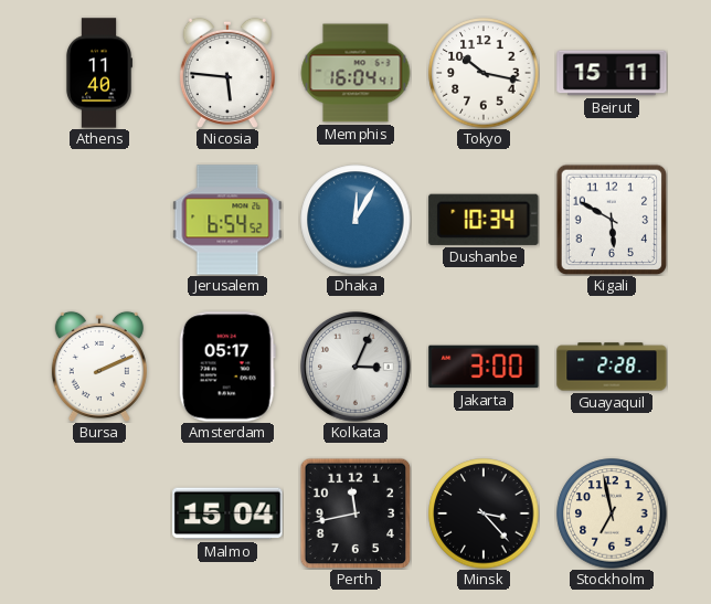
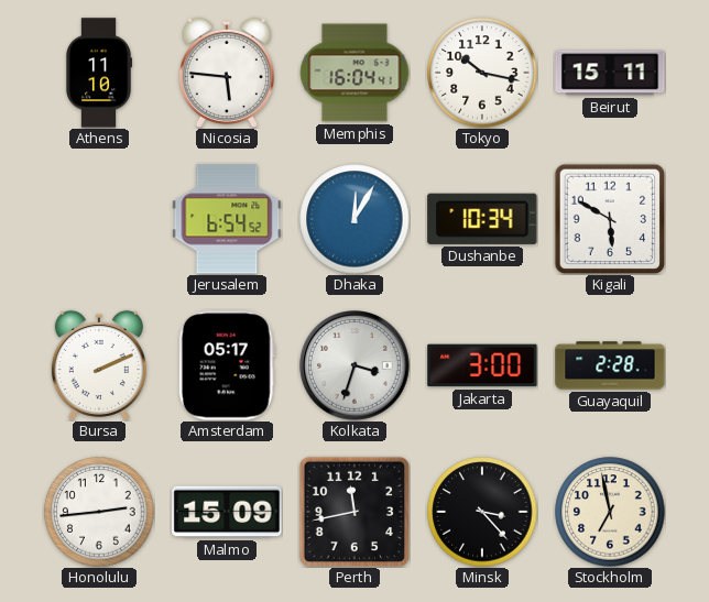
Athens: 11:40 -> 11:10
Kolkata: 3:04 -> 3:33
Honolulu: none -> 2:44
Malmo: 15:04 -> 15:09
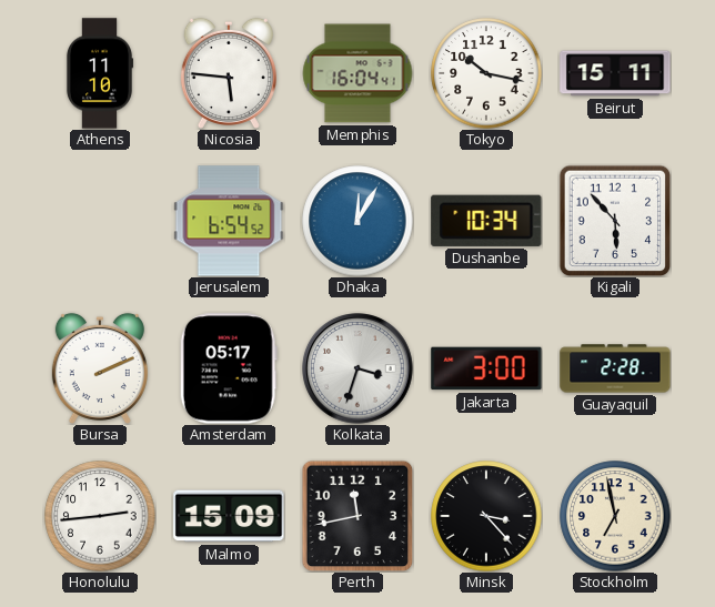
Kigali: 5:50 -> 5:53
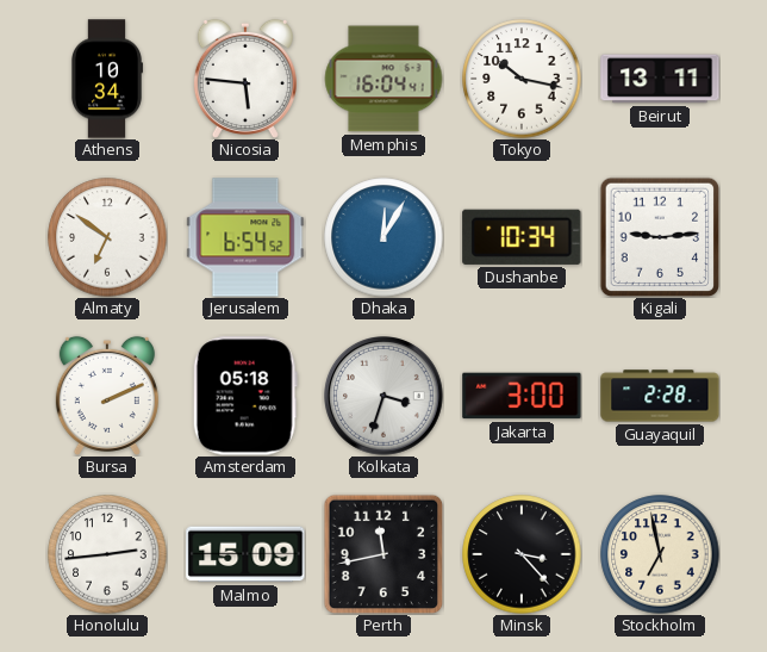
Athens: 11:10 -> 10:34
Beirut: 15:11 -> 13:11
Almaty: none -> 6:51
Kigali: 5:53 -> 9:14
Amsterdam: 05:17 -> 05:18
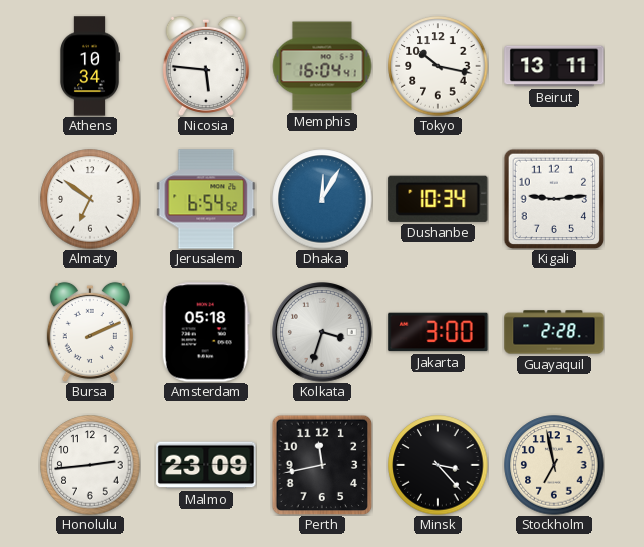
Malmo: 15:09 -> 23:09
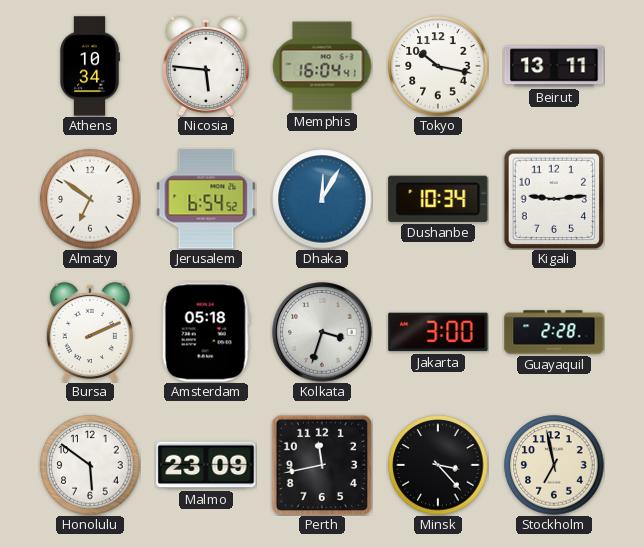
Honolulu: 2:44 -> 5:51
